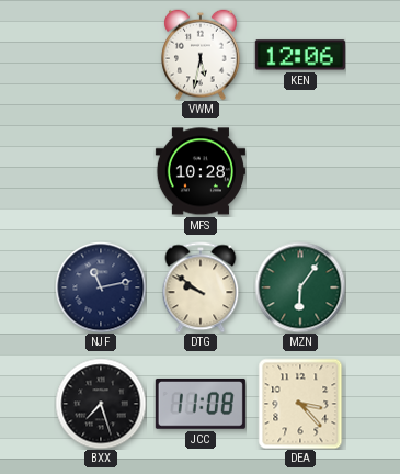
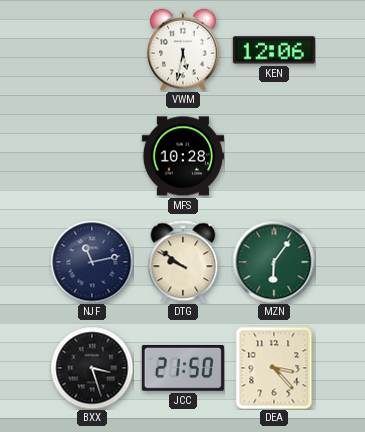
BXX: 7:27 -> 3:27
JCC: 11:08 -> 21:50
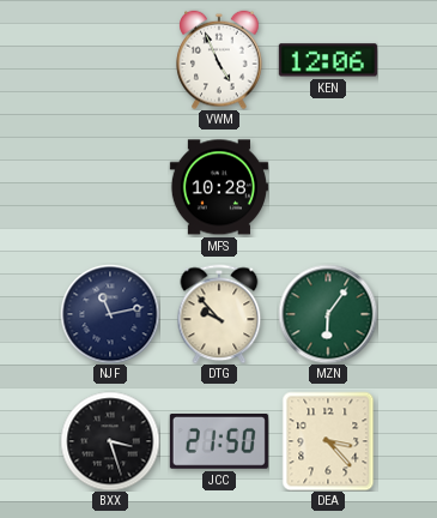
VWM: 5:32 -> 4:56
DTG: 9:51 -> 9:53
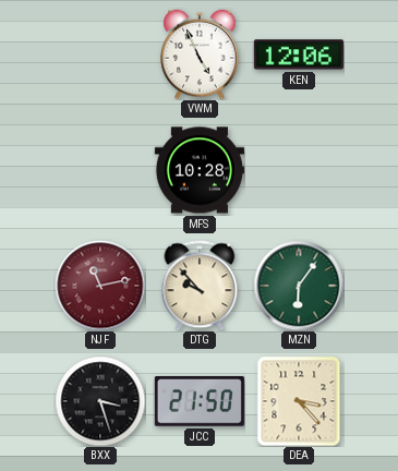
NJF dial: navy -> burgundy
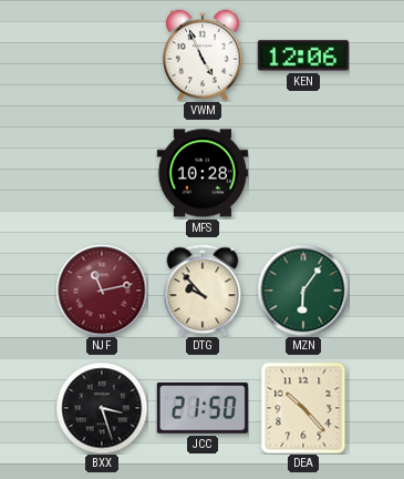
DEA: 3:23 -> 10:23
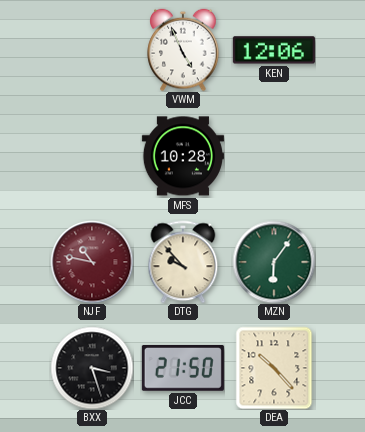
NJF: 11:13 -> 10:47
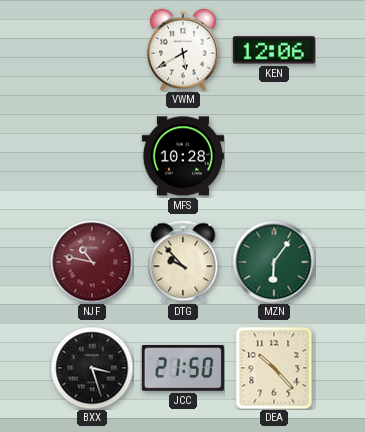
VWM: 4:56 -> 5:40
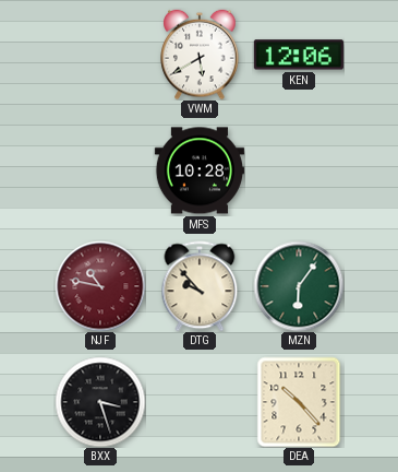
JCC: 21:50 -> none
